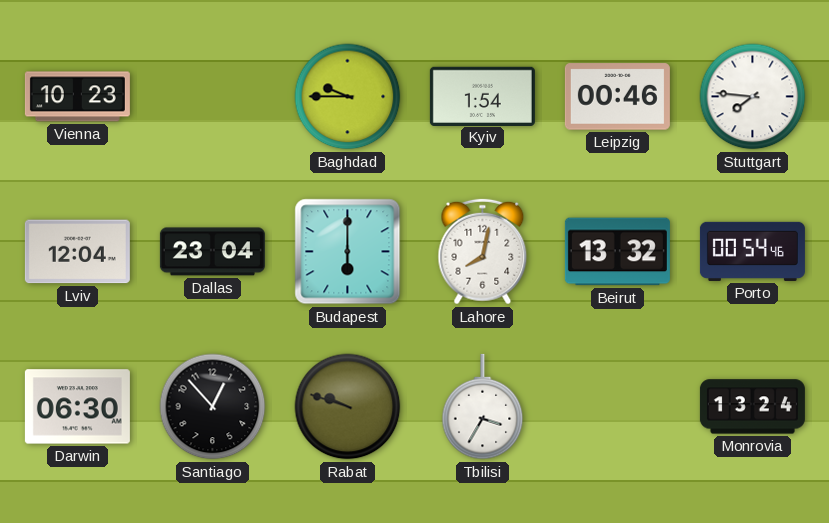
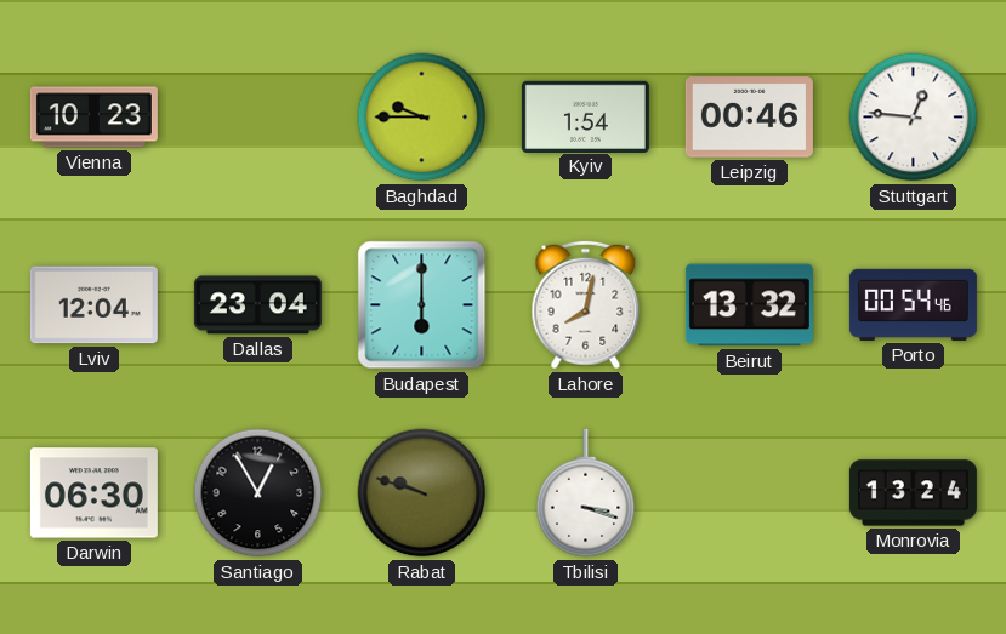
Stuttgart: 7:46 -> 12:46
Santiago: 12:53 -> 12:55
Tbilisi: 3:35 -> 3:18
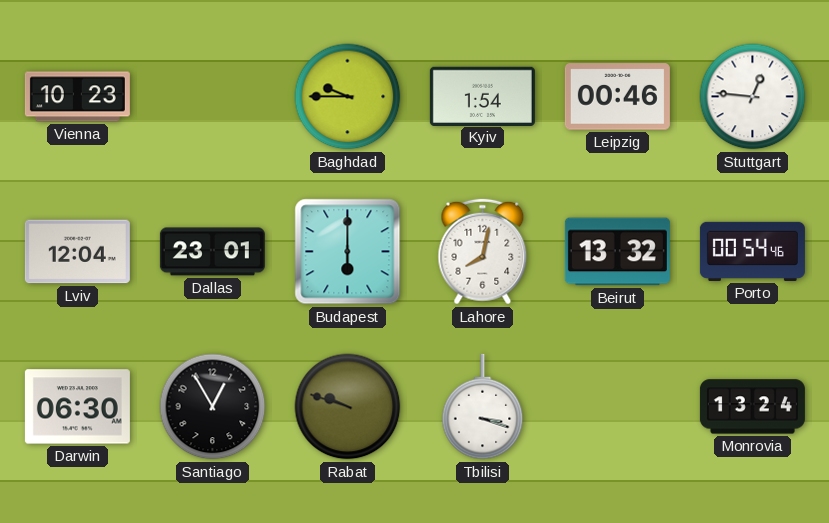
Dallas: 23:04 -> 23:01
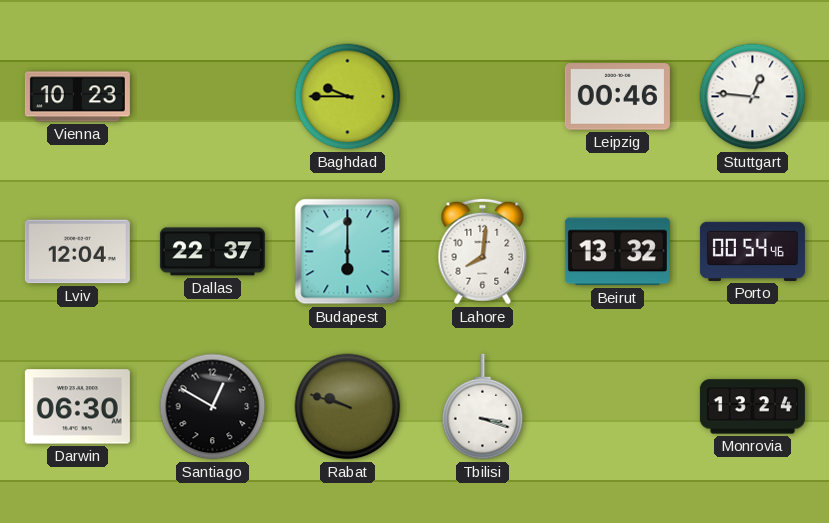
Kyiv: 1:54 -> none
Dallas: 23:01 -> 22:37
Lahore: 8:02 -> 8:01
Santiago: 12:55 -> 12:50
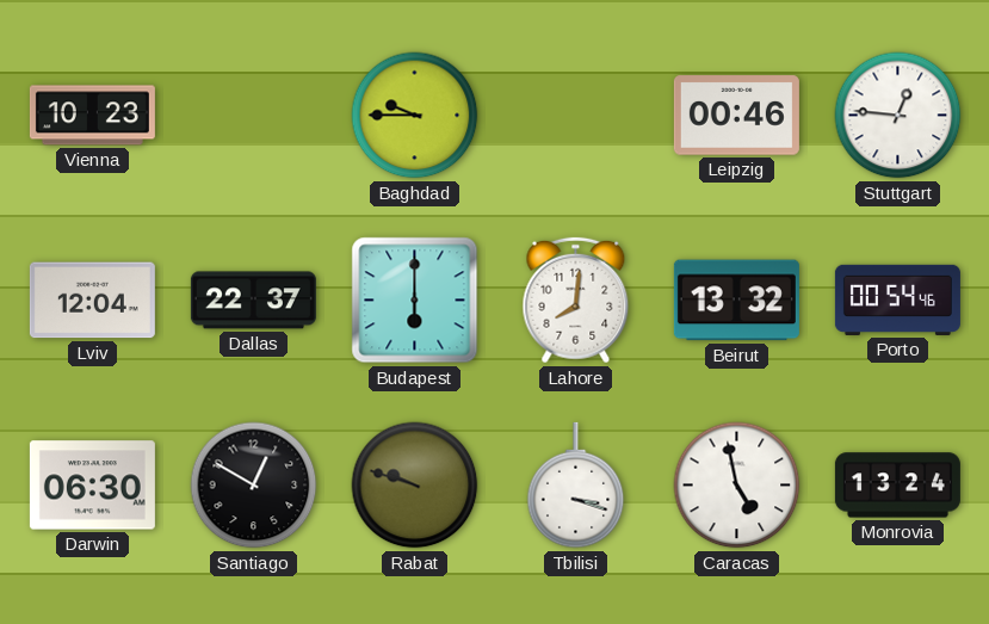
Caracas: none -> 4:58
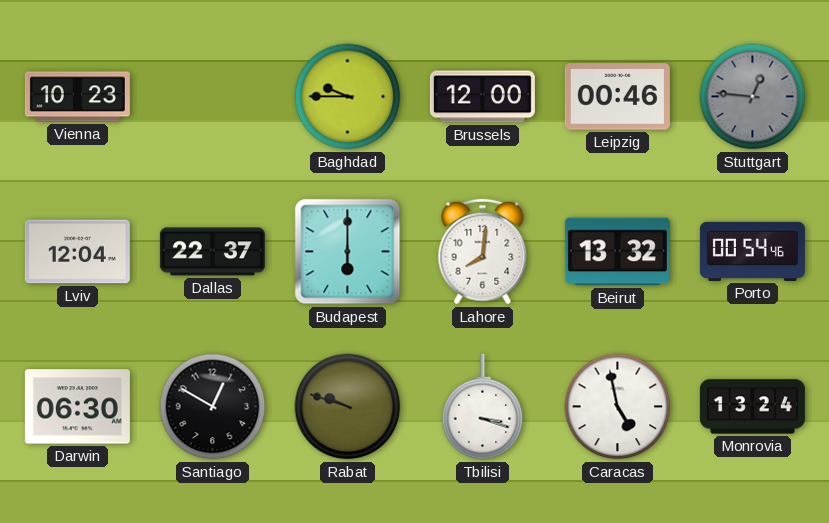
Brussels: none -> 12:00
Stuttgart dial: white -> grey
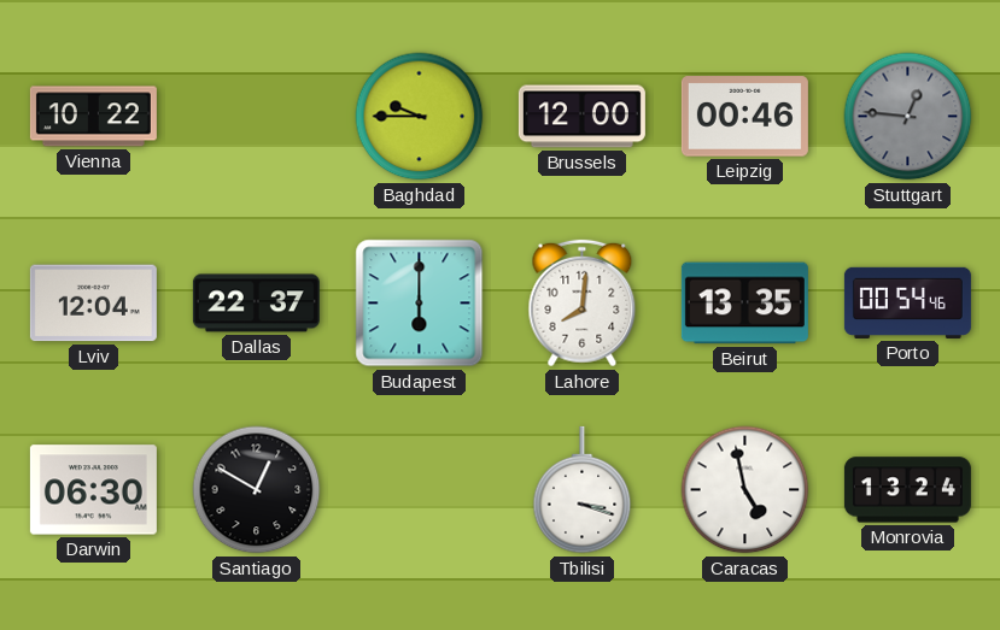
Vienna: 10:23 -> 10:22
Beirut: 13:32 -> 13:35
Rabat: 9:48 -> none
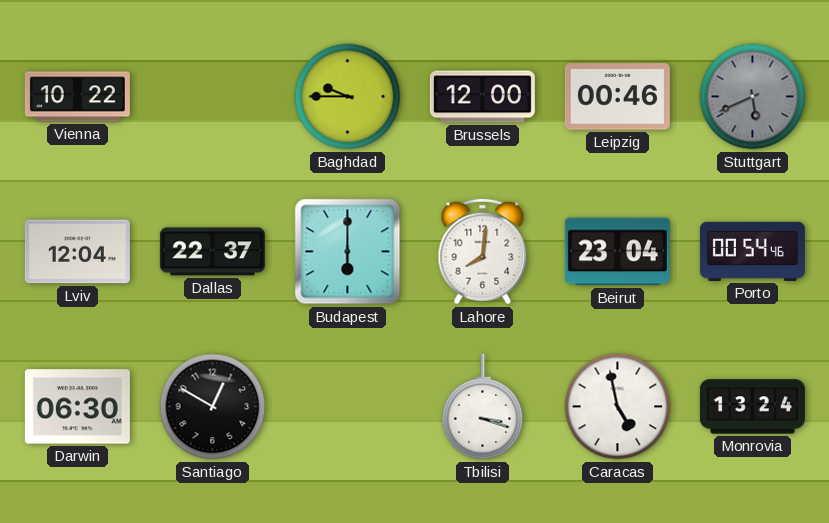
Stuttgart: 12:46 -> 5:41
Beirut: 13:35 -> 23:04
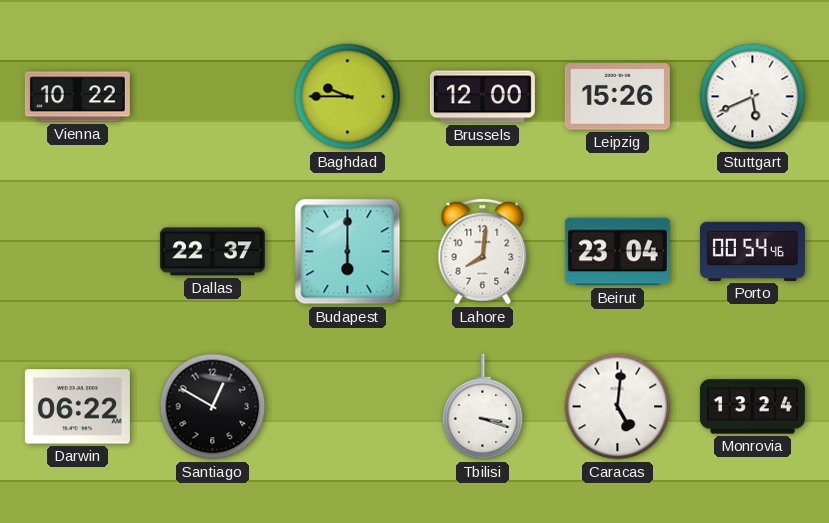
Leipzig: 00:46 -> 15:26
Stuttgart dial: grey -> white
Lviv: 12:04 -> none
Darwin: 06:30 -> 06:22
Caracas: 4:58 -> 5:01
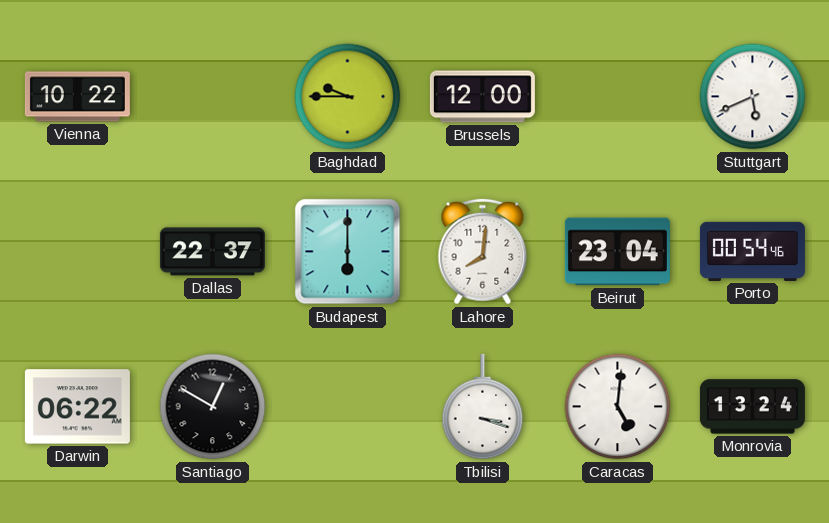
Leipzig: 15:26 -> none
